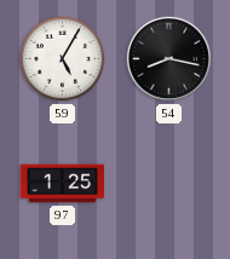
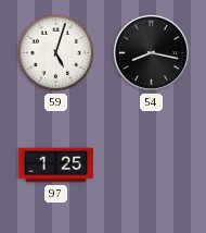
59: 5:05 -> 5:03
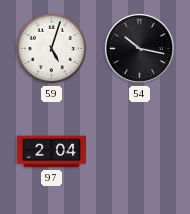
54: 8:17 -> 10:17
97: 1:25 -> 2:04
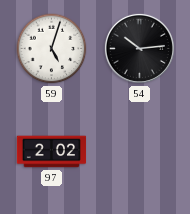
54: 10:17 -> 10:14
97: 2:04 -> 2:02
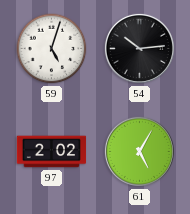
61: none -> 5:05
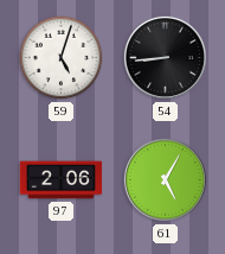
54: 10:14 -> 8:44
97: 2:02 -> 2:06
